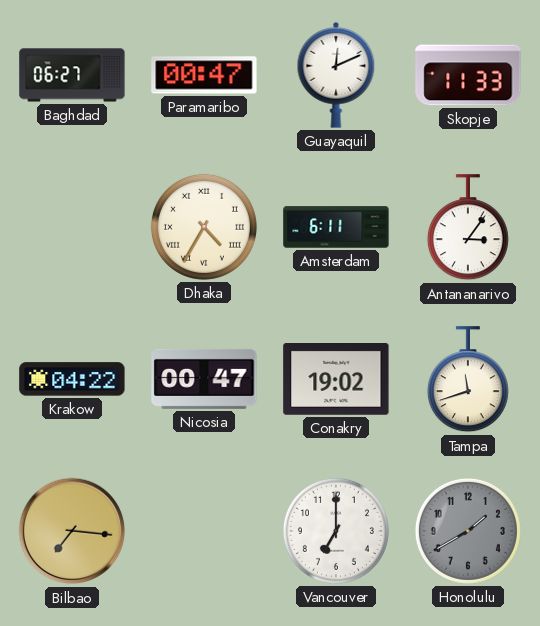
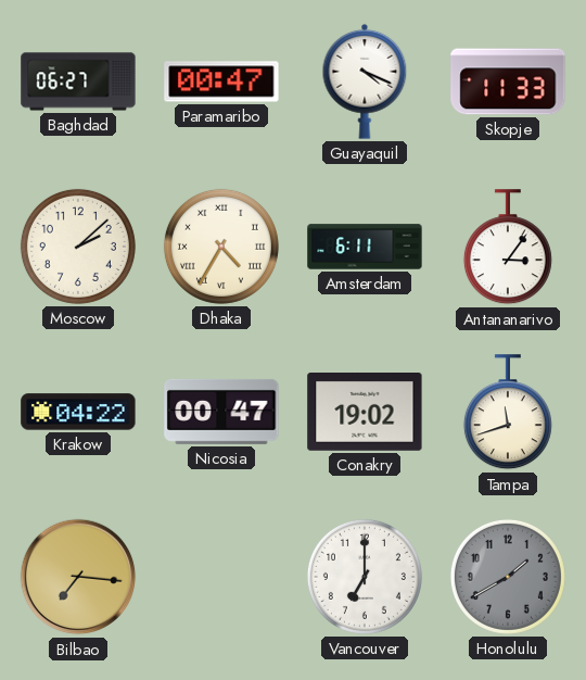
Guayaquil: 12:11 -> 4:19
Moscow: none -> 2:08
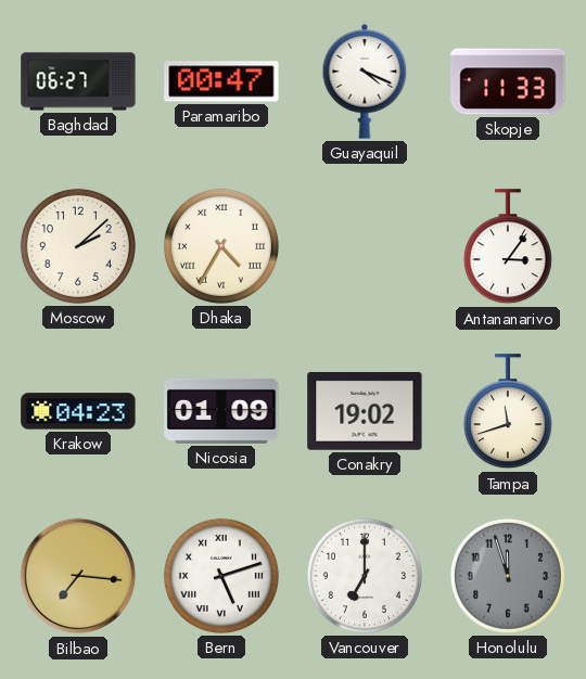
Amsterdam: 6:11 -> none
Krakow: 04:22 -> 04:23
Nicosia: 00:47 -> 01:09
Bern: none -> 5:12
Honolulu: 1:40 -> 11:57
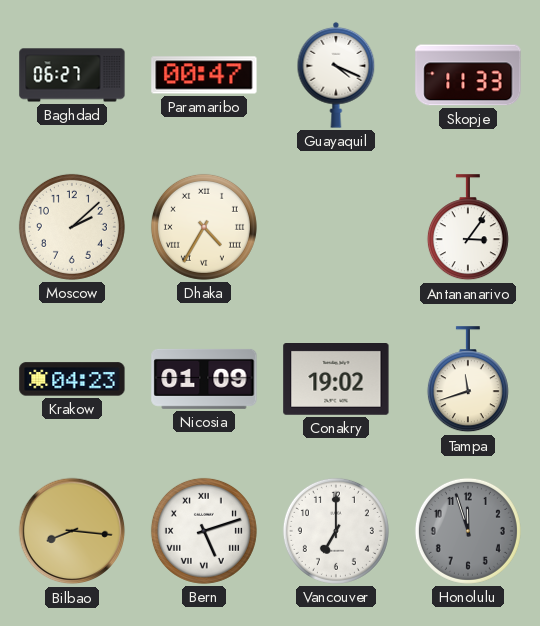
Bilbao: 7:16 -> 8:16
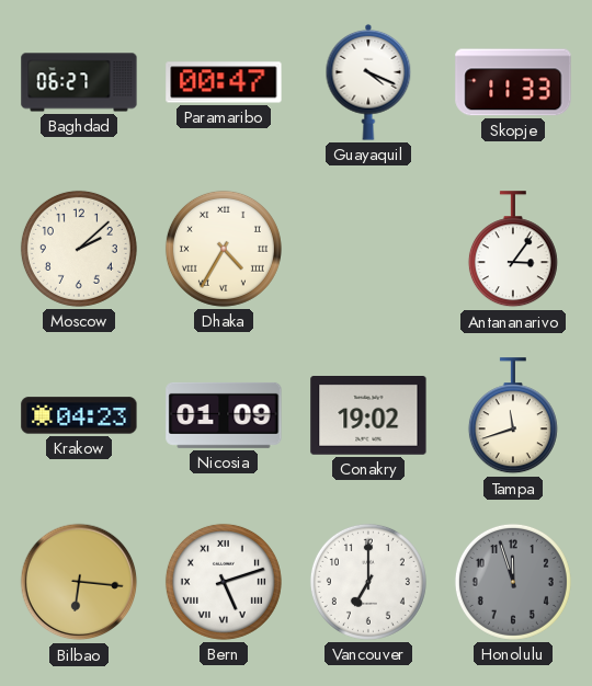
Bilbao: 8:16 -> 6:16
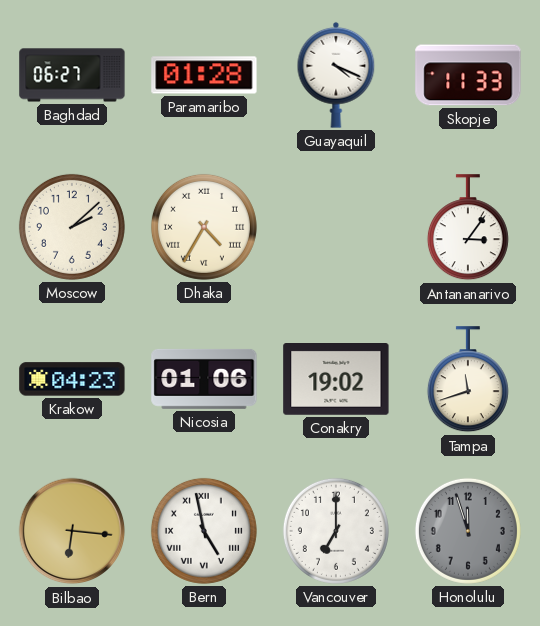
Paramaribo: 00:47 -> 01:28
Nicosia: 01:09 -> 01:06
Bern: 5:12 -> 4:58
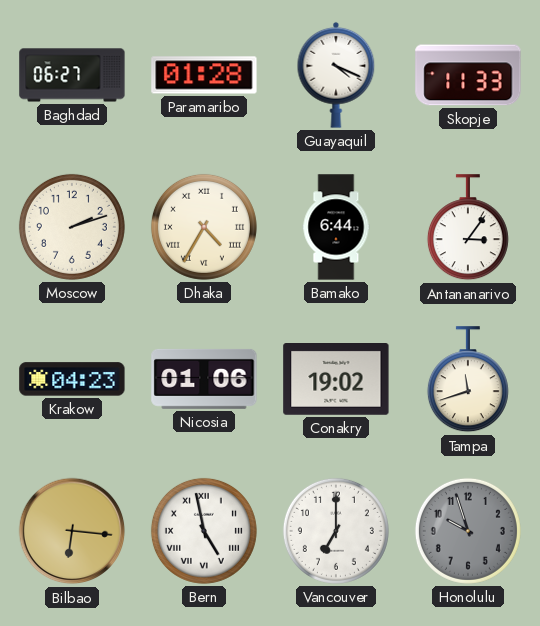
Moscow: 2:08 -> 2:12
Bamako: none -> 6:44
Honolulu: 11:57 -> 9:57
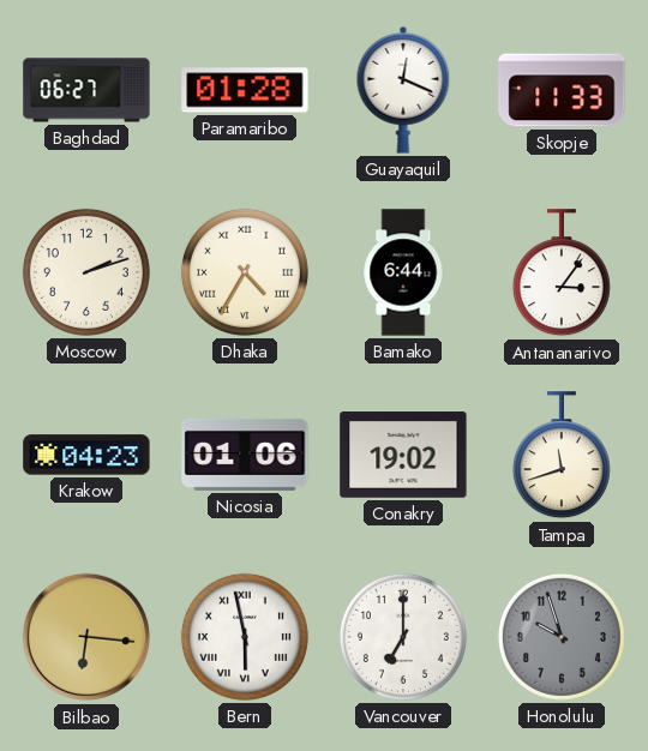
Guayaquil: 4:19 -> 12:19
Bern: 4:58 -> 5:58
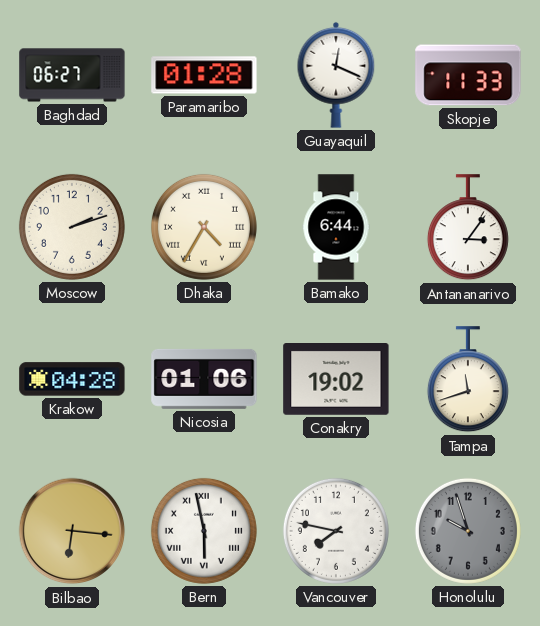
Krakow: 04:23 -> 04:28
Vancouver: 7:00 -> 7:47
